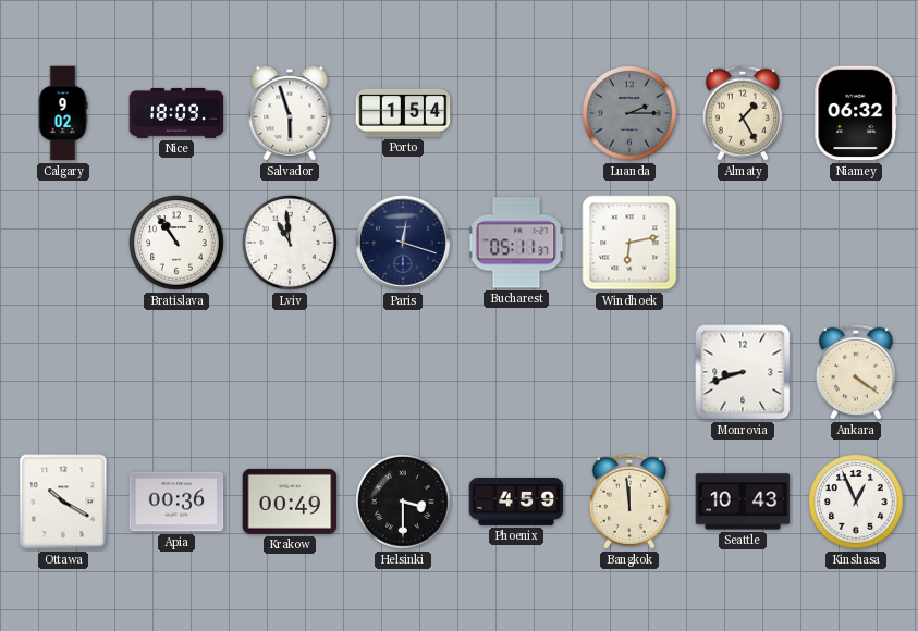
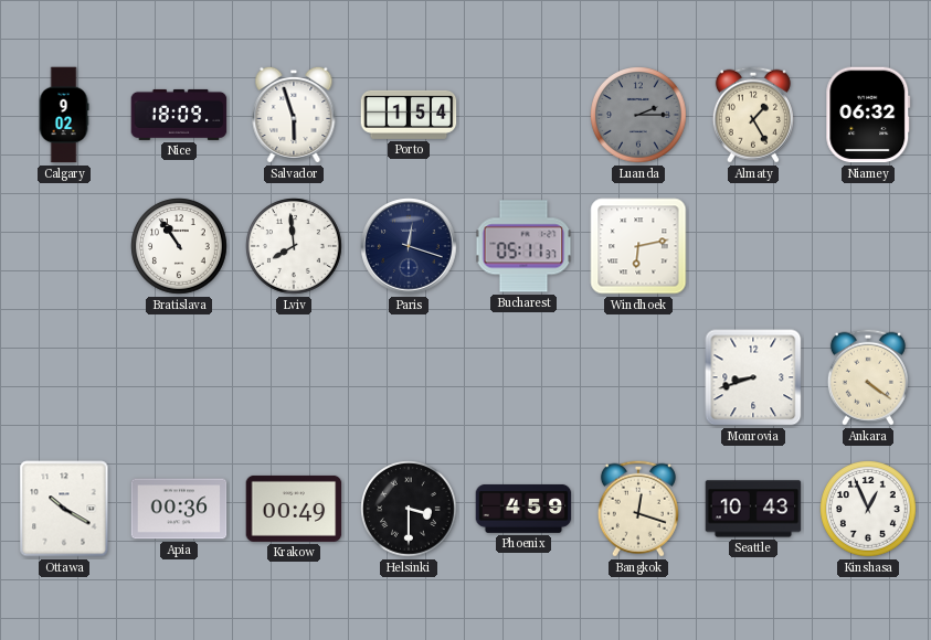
Lviv: 10:59 -> 7:59
Bangkok: 11:59 -> 12:18
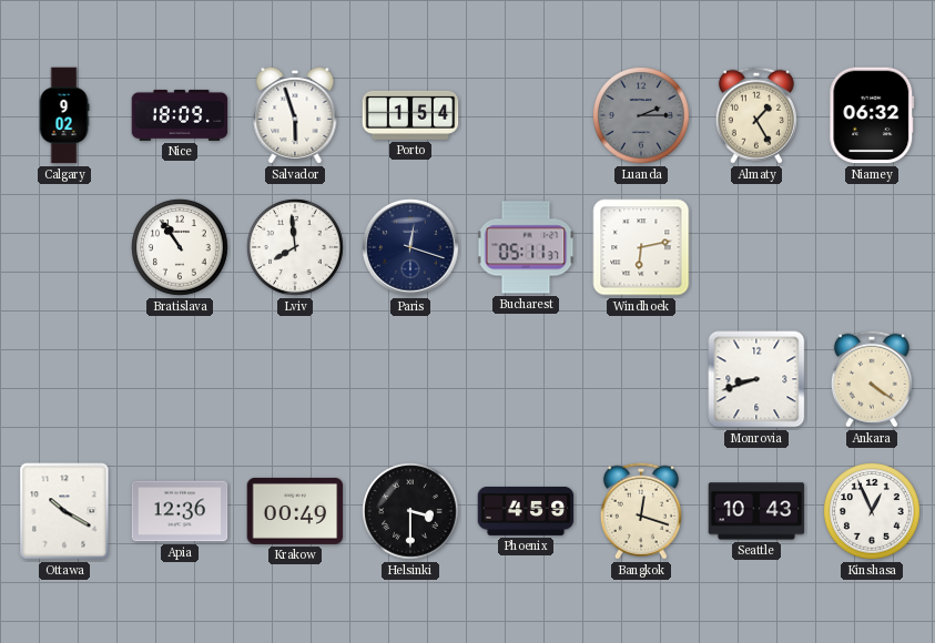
Apia: 00:36 -> 12:36
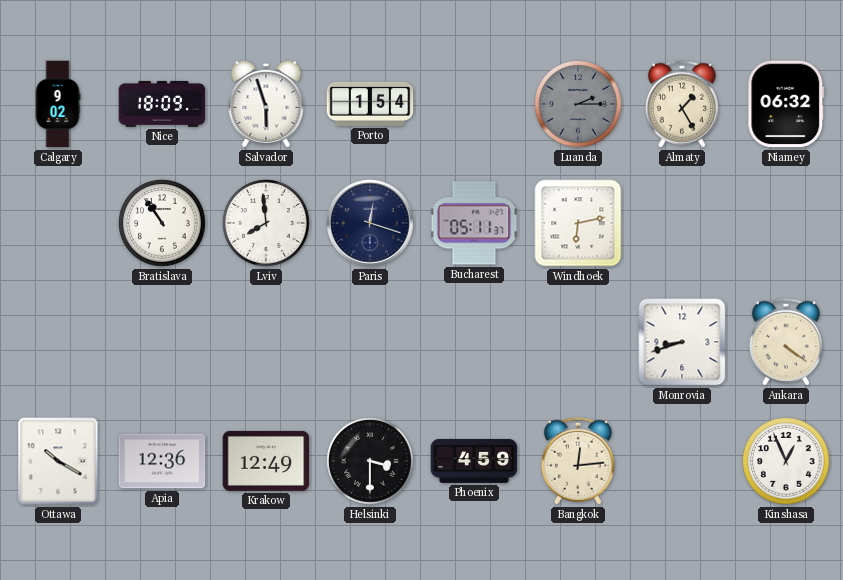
Krakow: 00:49 -> 12:49
Bangkok: 12:18 -> 12:14
Seattle: 10:43 -> none
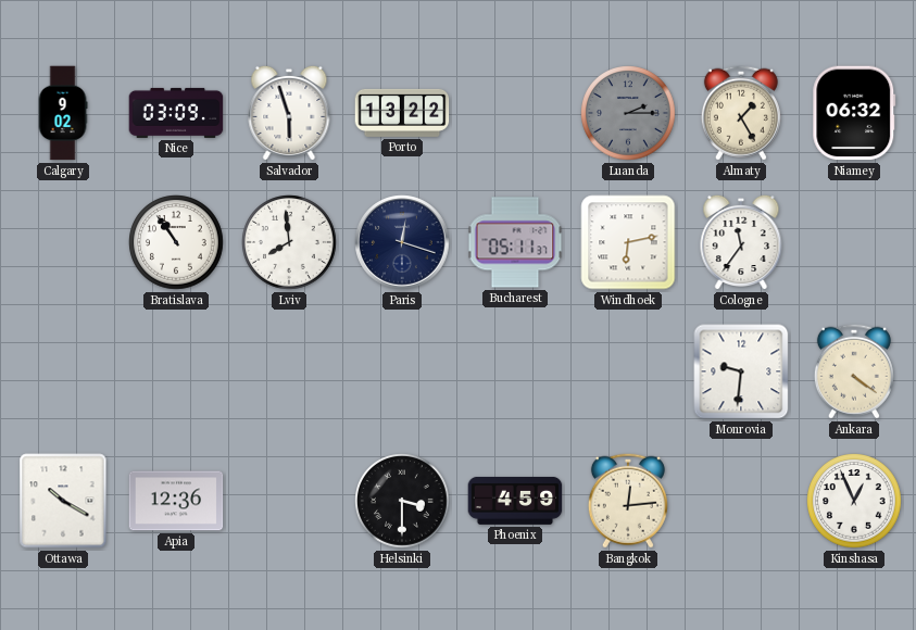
Nice: 18:09 -> 03:09
Porto: 1:54 -> 13:22
Cologne: none -> 11:36
Monrovia: 8:42 -> 9:31
Krakow: 12:49 -> none
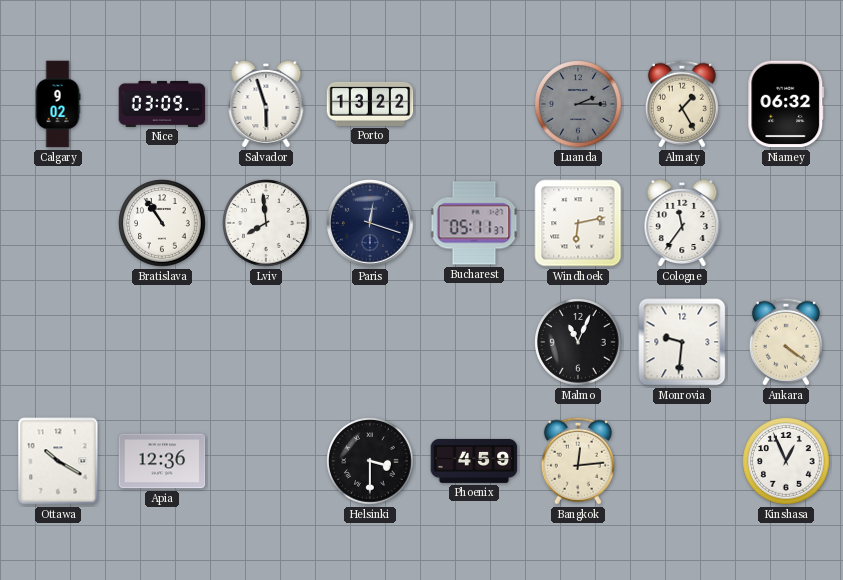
Malmo: none -> 11:04
